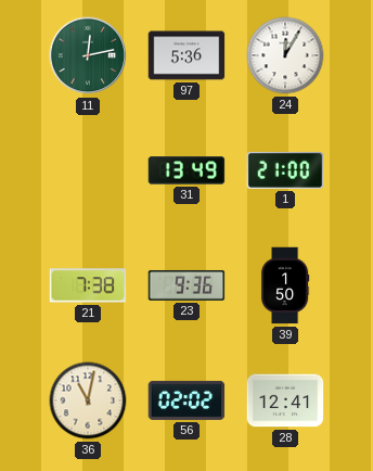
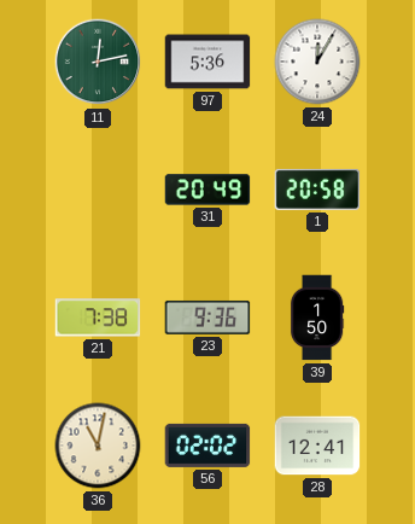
31: 13:49 -> 20:49
1: 21:00 -> 20:58
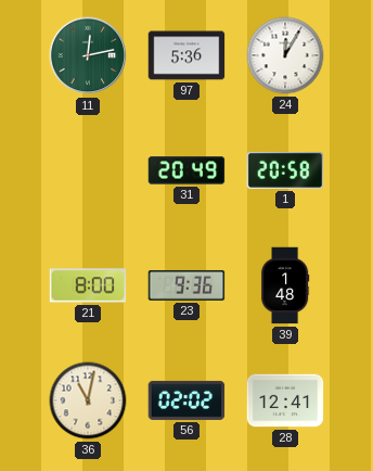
21: 7:38 -> 8:00
39: 1:50 -> 1:48
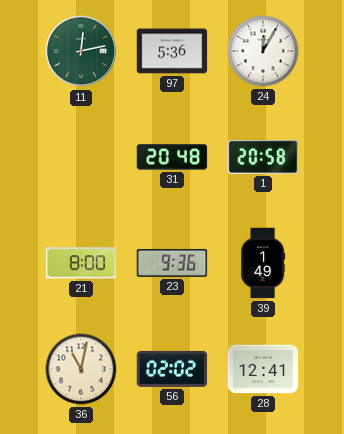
31: 20:49 -> 20:48
39: 1:48 -> 1:49
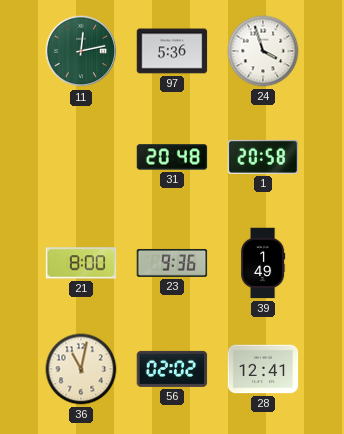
24: 12:05 -> 3:57
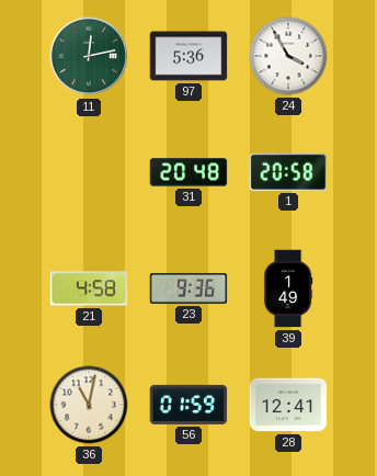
24: 3:57 -> 3:55
21: 8:00 -> 4:58
56: 02:02 -> 01:59
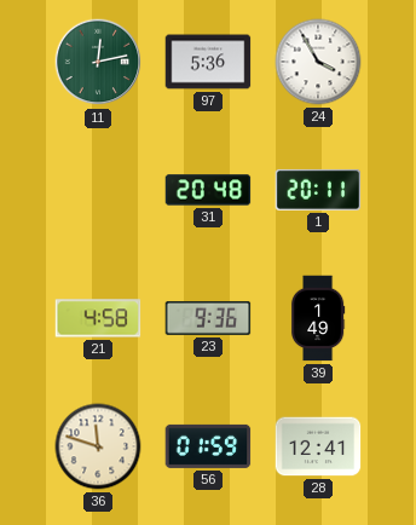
1: 20:58 -> 20:11
36: 11:02 -> 11:48
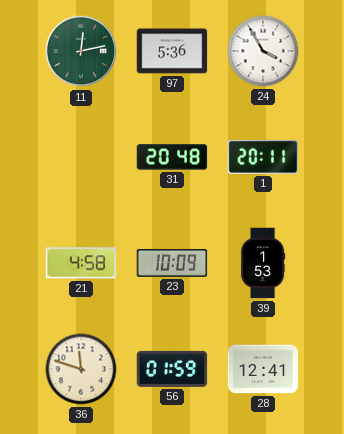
23: 9:36 -> 10:09
39: 1:49 -> 1:53
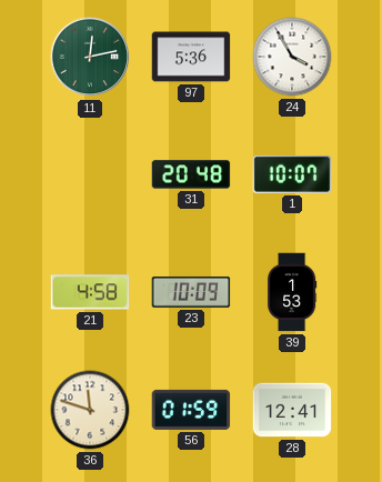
1: 20:11 -> 10:07
